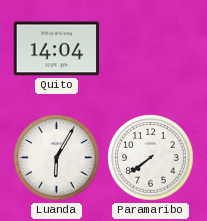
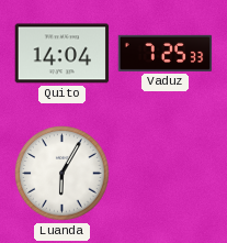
Vaduz: none -> 7:25
Paramaribo: 7:39 -> none
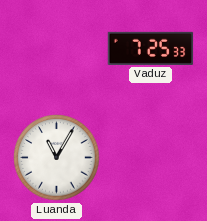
Quito: 14:04 -> none
Luanda: 6:05 -> 11:05
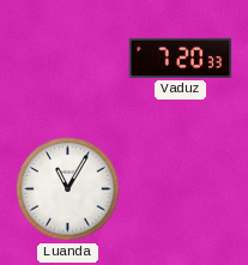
Vaduz: 7:25 -> 7:20
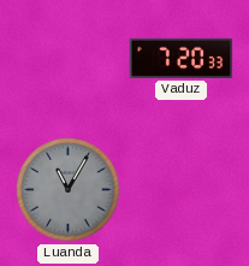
Luanda dial: white -> grey
